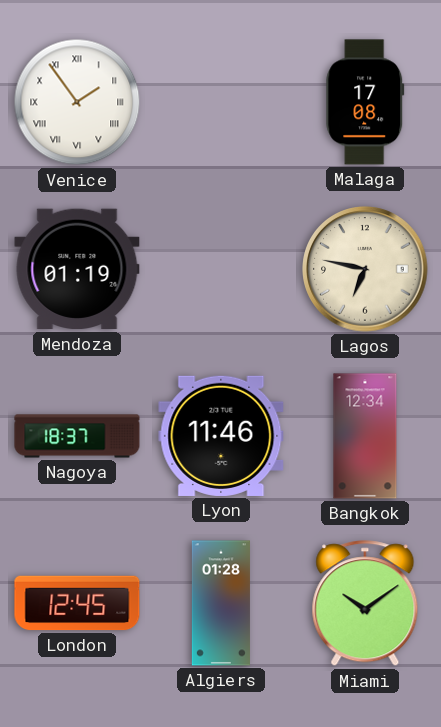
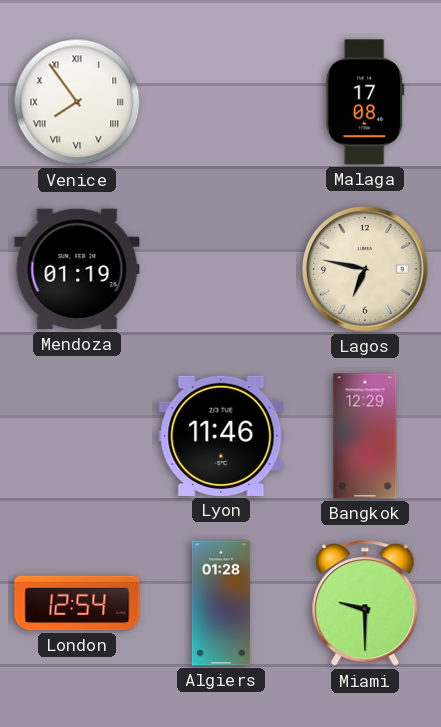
Venice: 1:54 -> 7:54
Nagoya: 18:37 -> none
Bangkok: 12:34 -> 12:29
London: 12:45 -> 12:54
Miami: 10:09 -> 9:30
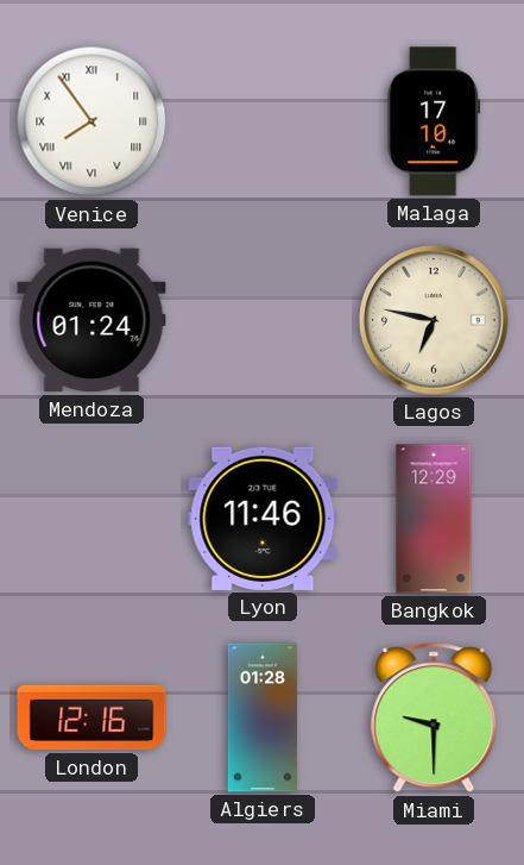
Malaga: 17:08 -> 17:10
Mendoza: 01:19 -> 01:24
London: 12:54 -> 12:16
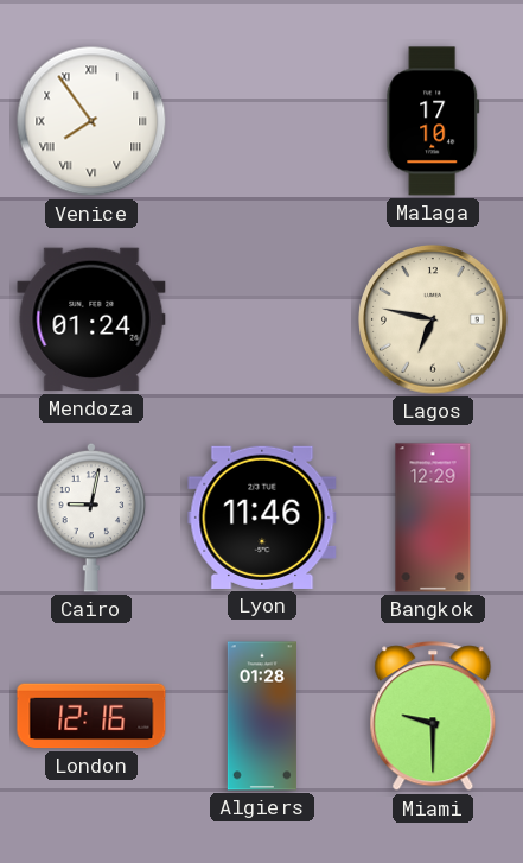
Cairo: none -> 9:02
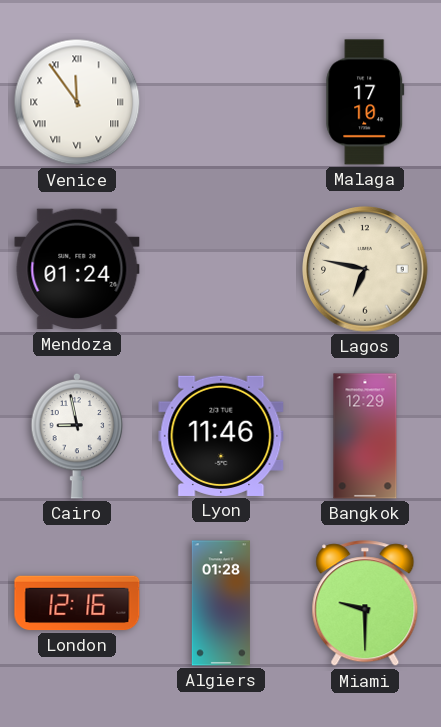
Venice: 7:54 -> 11:54
Cairo: 9:02 -> 8:58
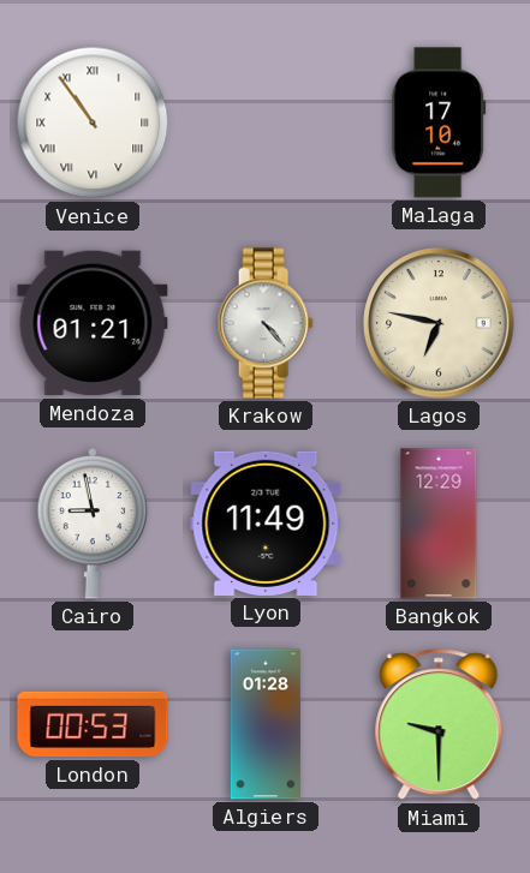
Venice: 11:54 -> 10:54
Mendoza: 01:24 -> 01:21
Krakow: none -> 4:23
Lyon: 11:46 -> 11:49
London: 12:16 -> 00:53
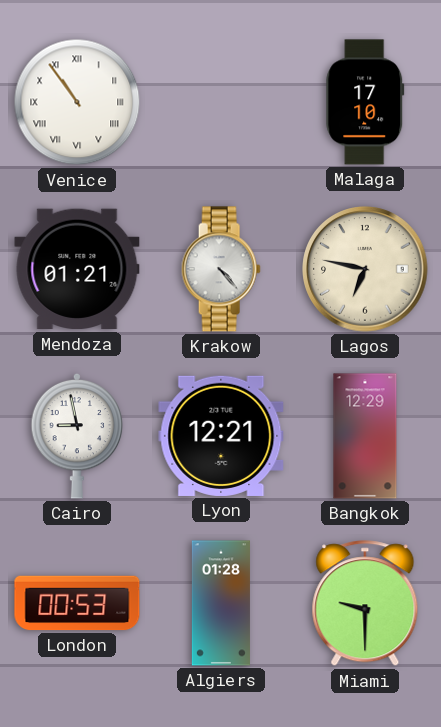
Lyon: 11:49 -> 12:21
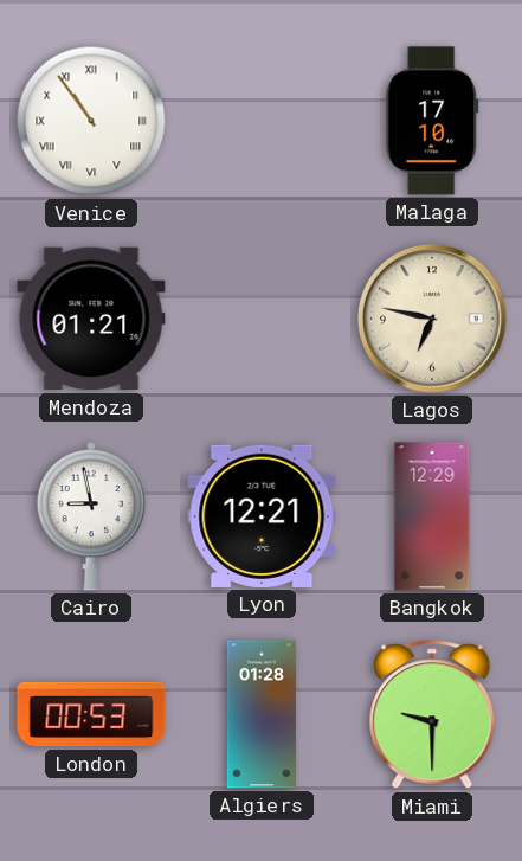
Krakow: 4:23 -> none
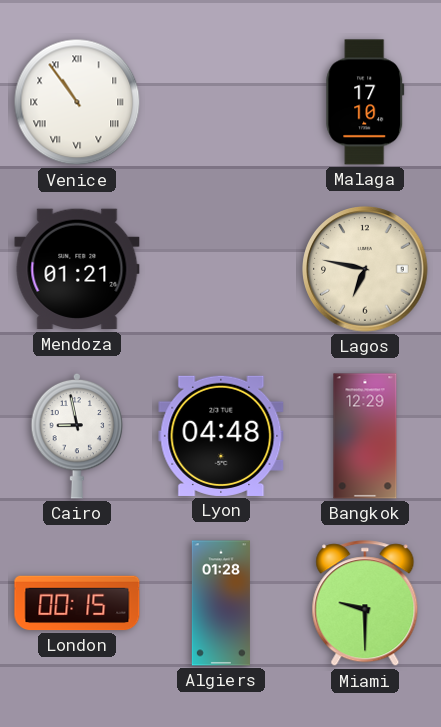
Lyon: 12:21 -> 04:48
London: 00:53 -> 00:15
